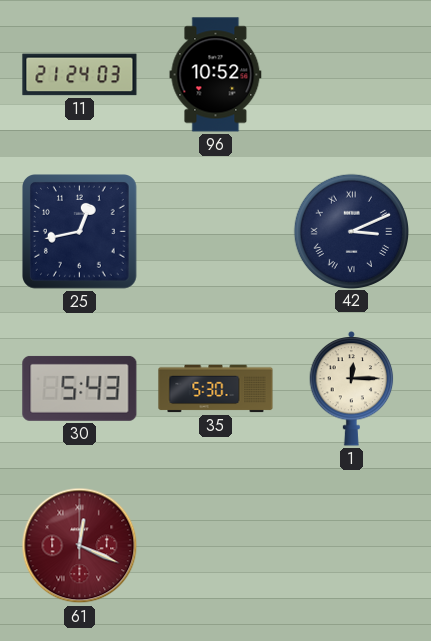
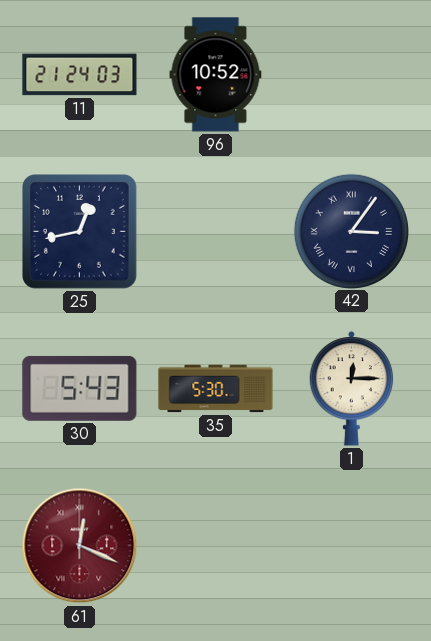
42: 3:11 -> 3:06
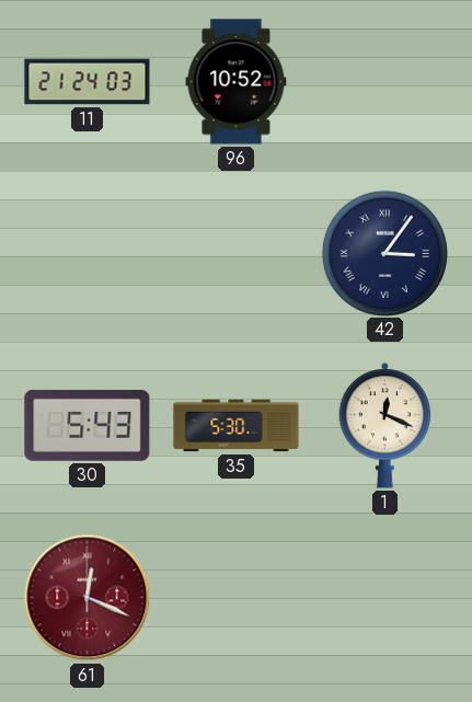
25: 12:43 -> none
1: 12:15 -> 12:19
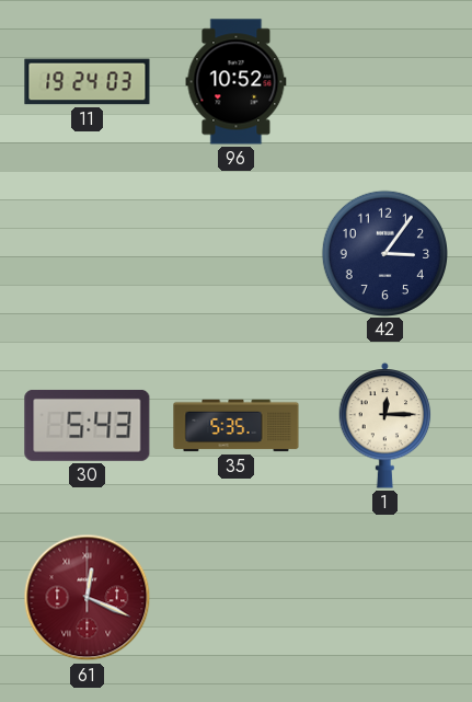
11: 21:24 -> 19:24
42 numerals: Roman -> Arabic
35: 5:30 -> 5:35
1: 12:19 -> 12:15
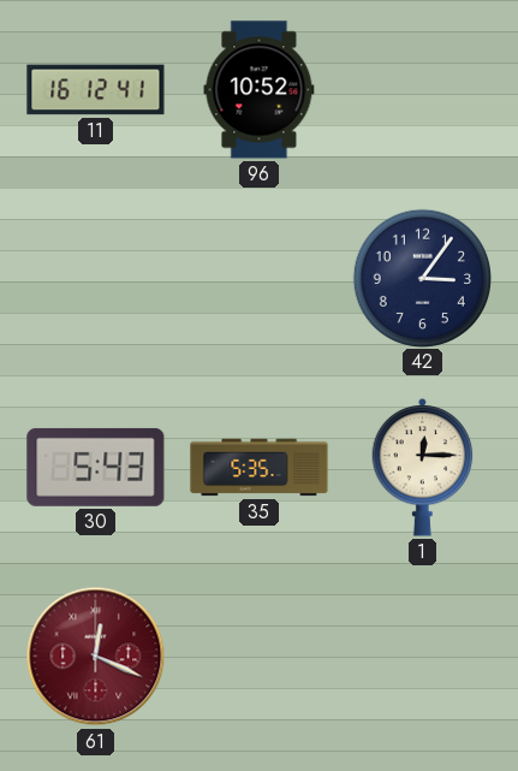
11: 19:24 -> 16:12
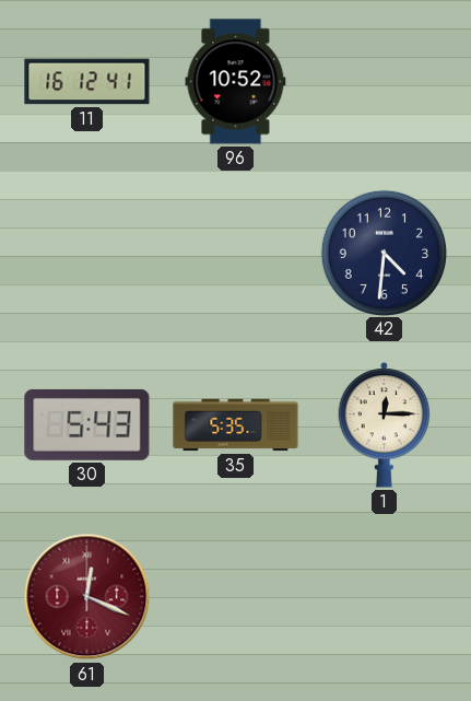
42: 3:06 -> 4:31
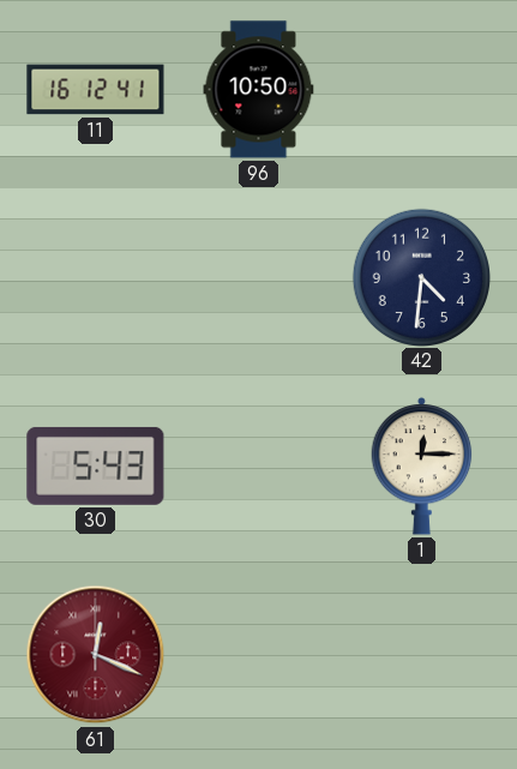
96: 10:52 -> 10:50
35: 5:35 -> none
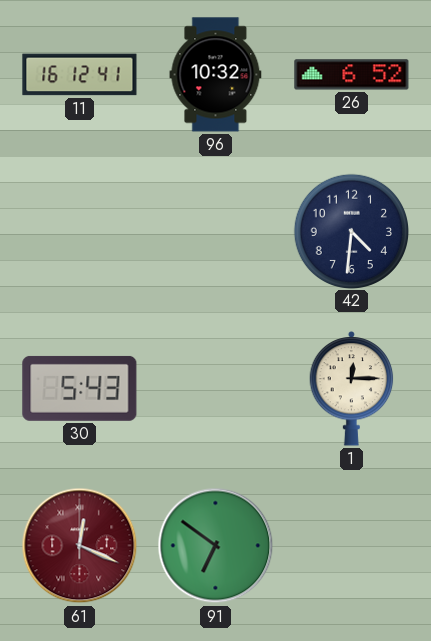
96: 10:50 -> 10:32
26: none -> 6:52
91: none -> 6:51
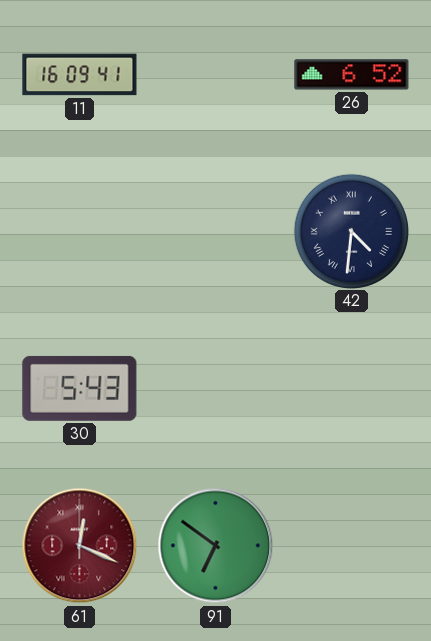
11: 16:12 -> 16:09
96: 10:32 -> none
42 numerals: Arabic -> Roman
1: 12:15 -> none
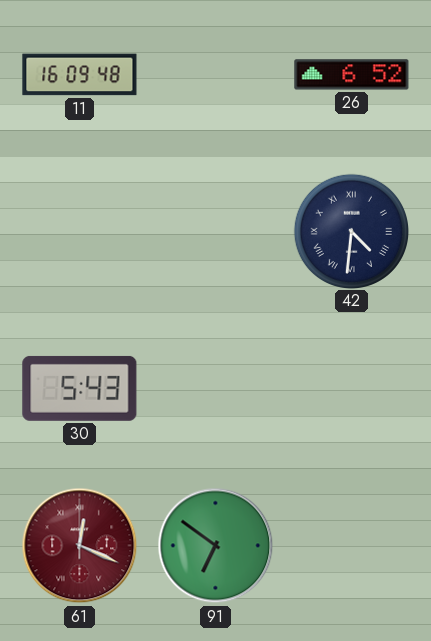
11: 16:09:41 -> 16:09:48
